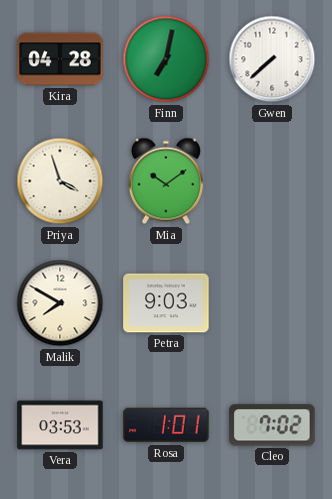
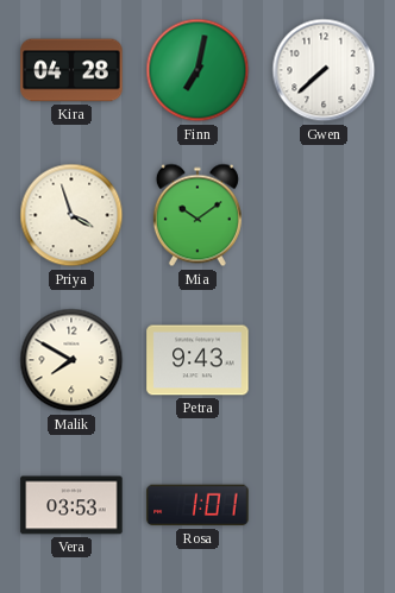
Petra: 9:03 -> 9:43
Cleo: 7:02 -> none
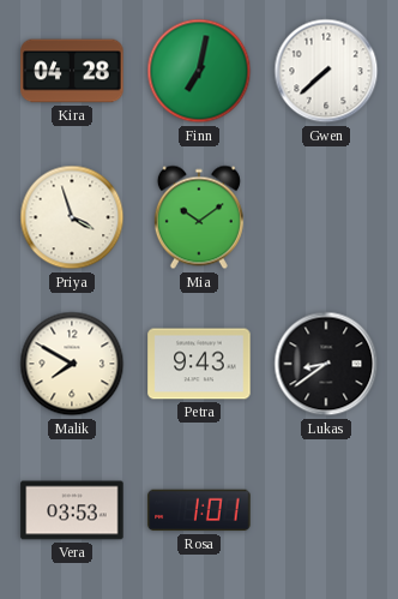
Lukas: none -> 8:39
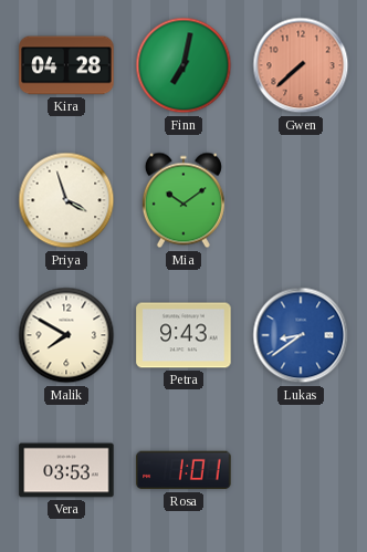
Gwen dial: white -> salmon
Lukas dial: black -> blue
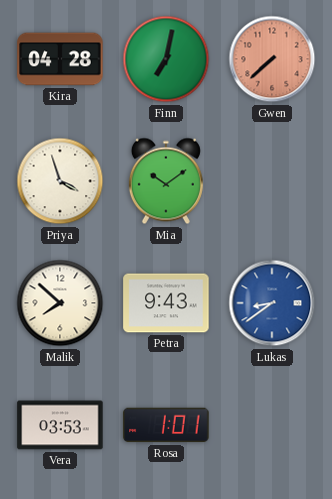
Malik: 7:50 -> 7:52
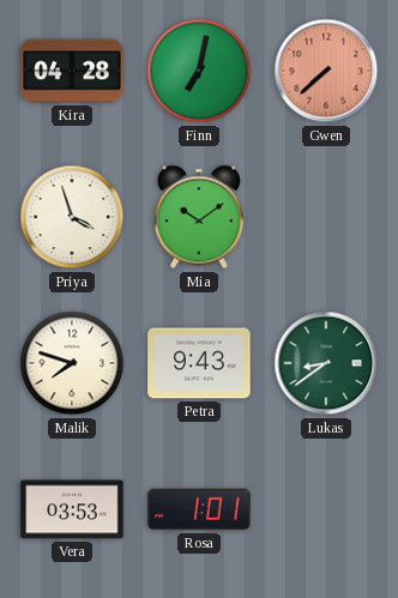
Malik: 7:52 -> 7:48
Lukas dial: blue -> green
